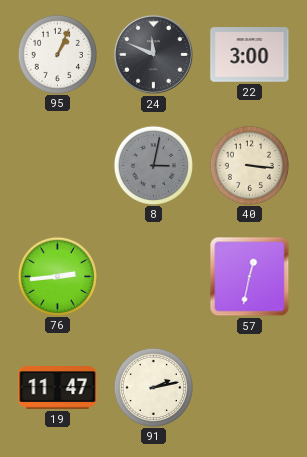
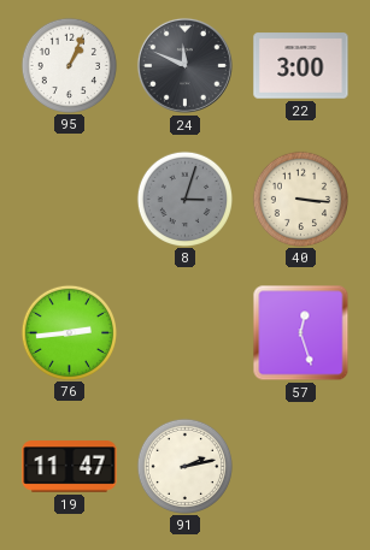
8: 3:02 -> 3:03
57: 12:32 -> 12:27
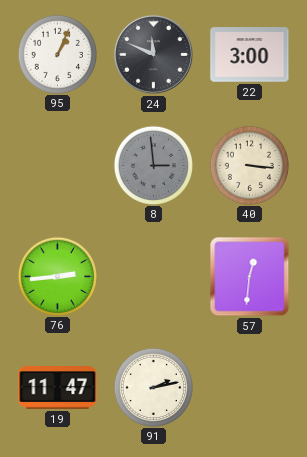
8: 3:03 -> 2:59
57: 12:27 -> 12:31
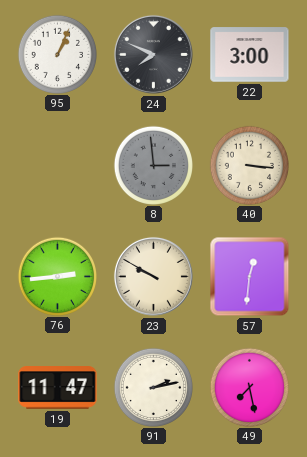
24: 11:49 -> 7:49
23: none -> 9:50
49: none -> 7:28
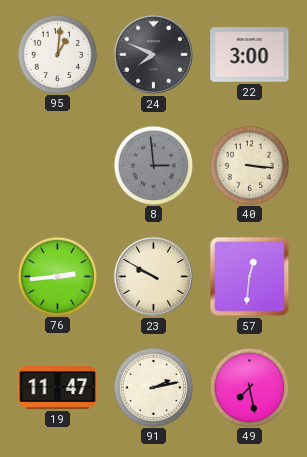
95: 1:04 -> 1:01
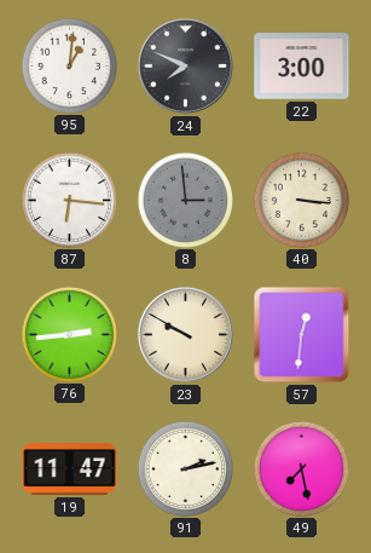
87: none -> 6:16
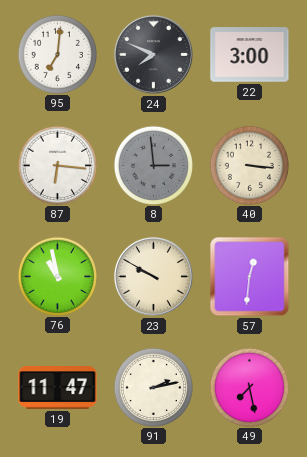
95: 1:01 -> 7:01
76: 2:44 -> 10:58
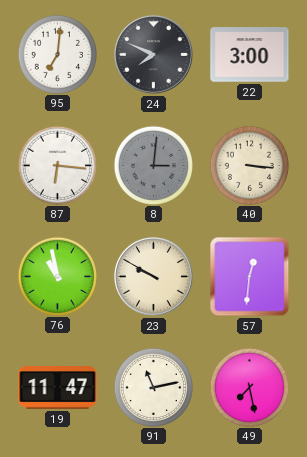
8: 2:59 -> 3:01
91: 2:13 -> 11:13
